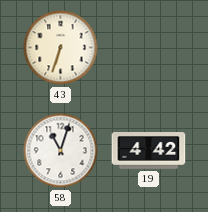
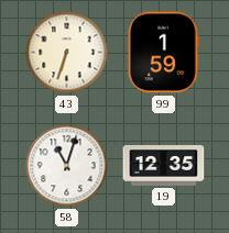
99: none -> 1:59
19: 4:42 -> 12:35
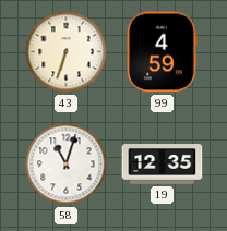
99: 1:59 -> 4:59
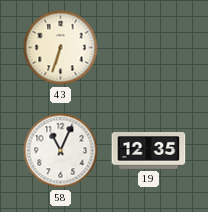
99: 4:59 -> none
58: 11:03 -> 11:04
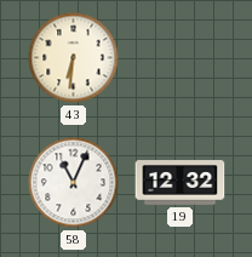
43: 6:33 -> 6:31
19: 12:35 -> 12:32
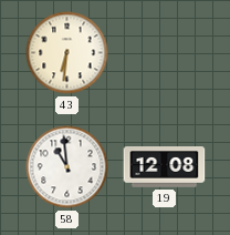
58: 11:04 -> 10:59
19: 12:32 -> 12:08
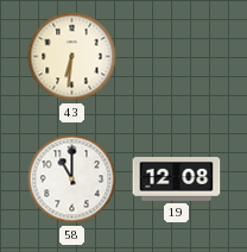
58: 10:59 -> 11:00
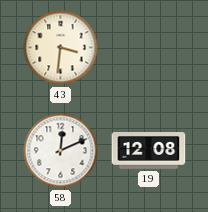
43: 6:31 -> 3:31
58: 11:00 -> 12:11
